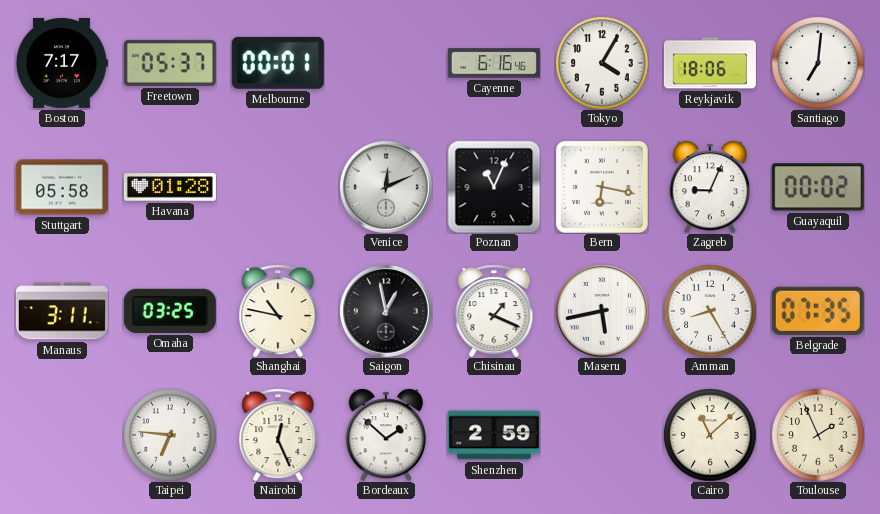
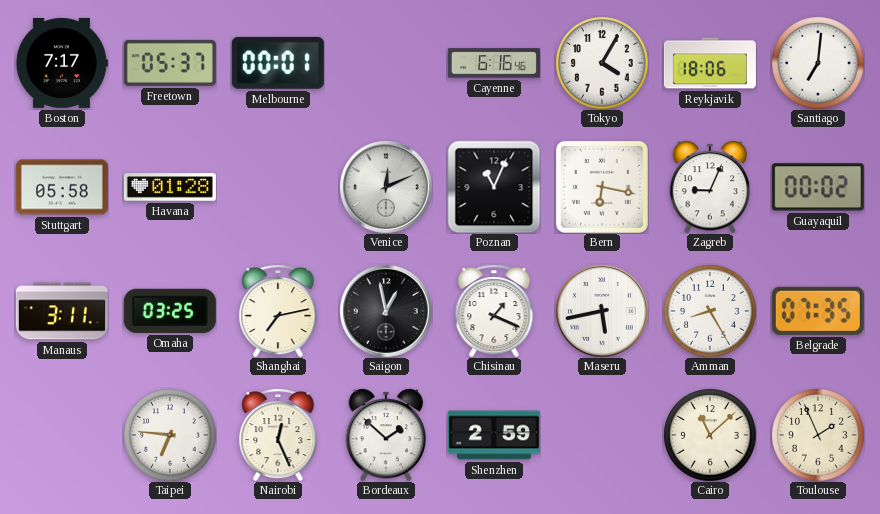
Shanghai: 10:47 -> 7:13
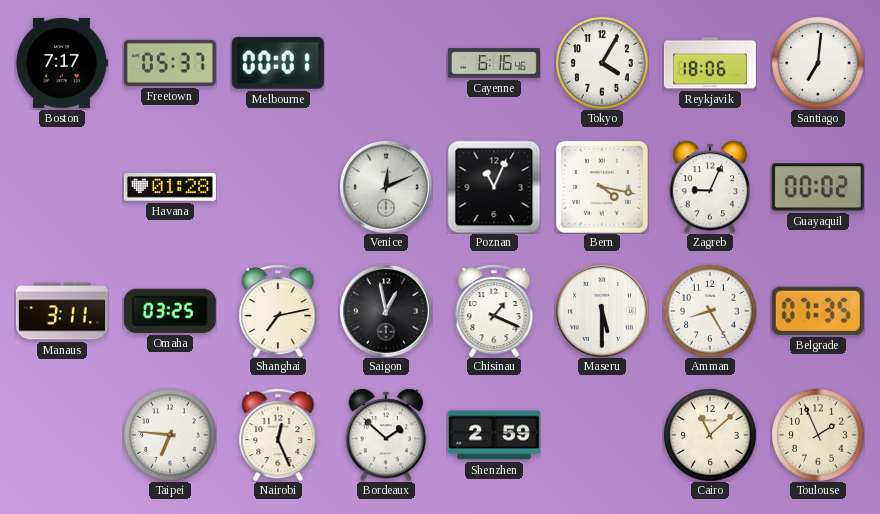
Stuttgart: 05:58 -> none
Bern: 6:17 -> 4:17
Maseru: 5:43 -> 5:30
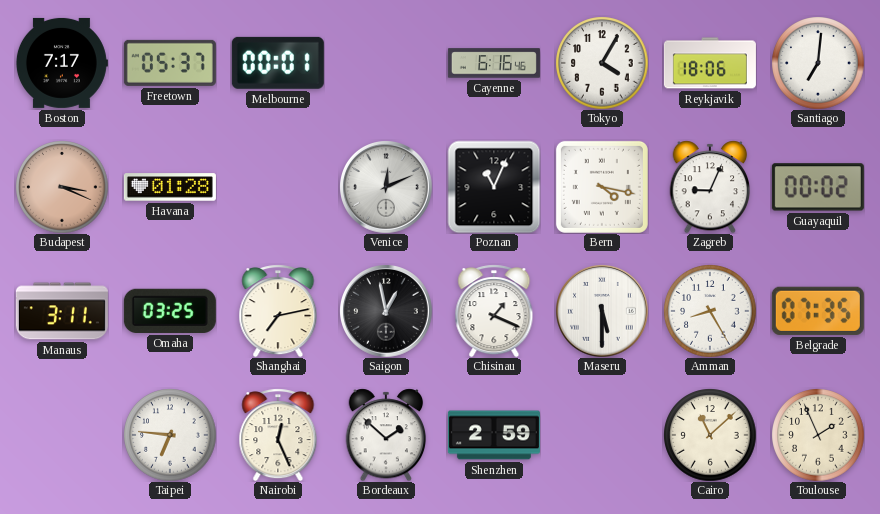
Budapest: none -> 3:19
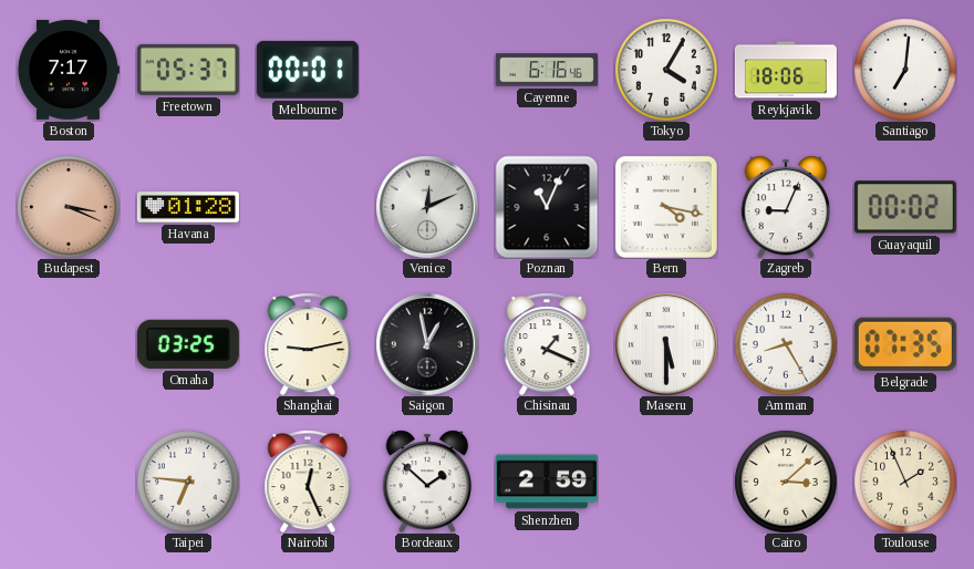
Manaus: 3:11 -> none
Shanghai: 7:13 -> 9:13
Cairo: 11:08 -> 3:08
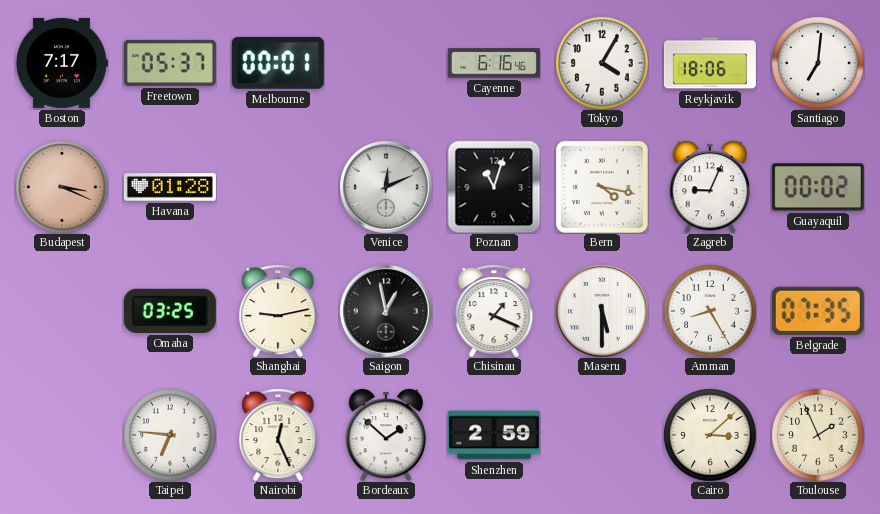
Poznan: 11:04 -> 11:03
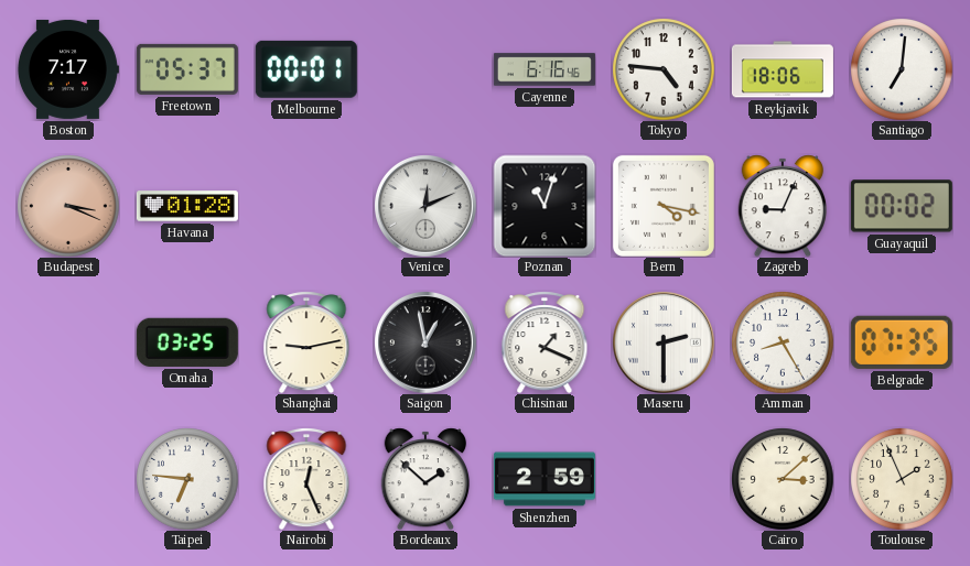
Tokyo: 4:05 -> 4:46
Maseru: 5:30 -> 2:30
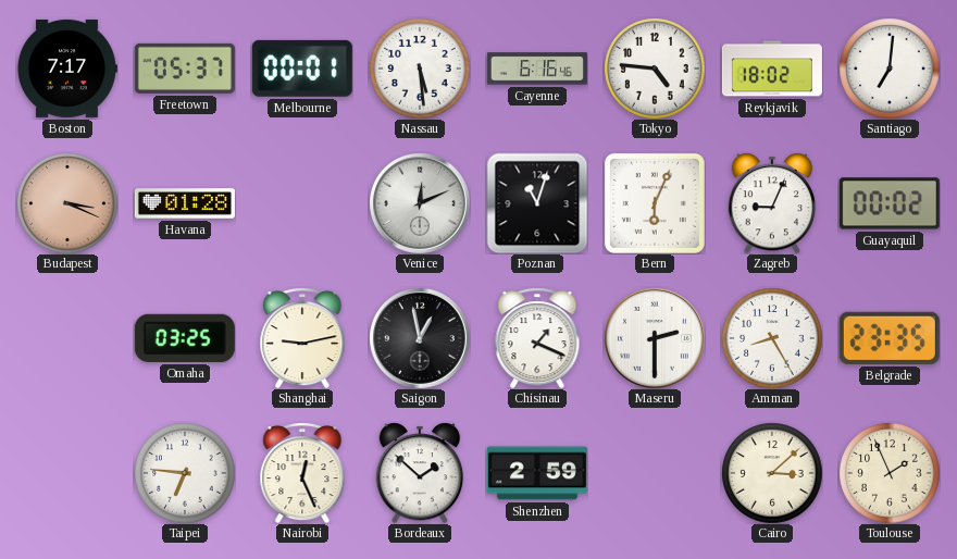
Nassau: none -> 5:29
Reykjavik: 18:06 -> 18:02
Bern: 4:17 -> 6:04
Belgrade: 07:35 -> 23:35
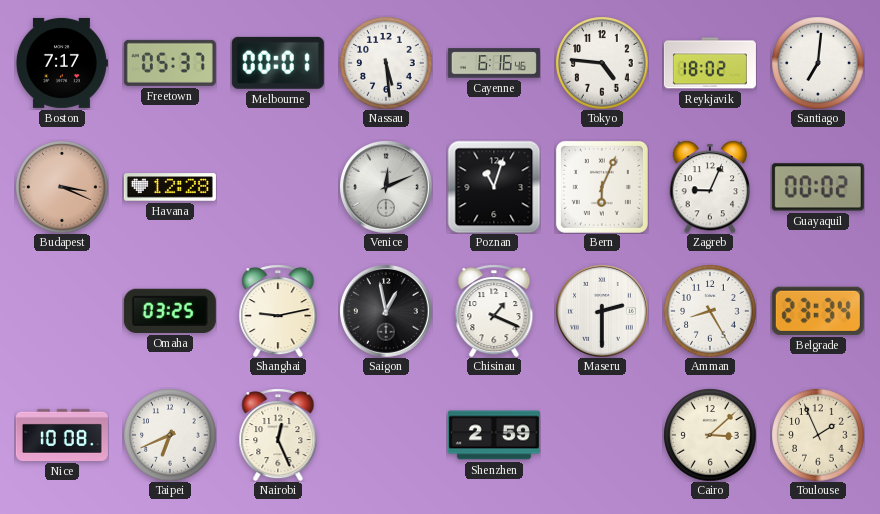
Havana: 01:28 -> 12:28
Belgrade: 23:35 -> 23:34
Nice: none -> 10:08
Taipei: 6:46 -> 6:41
Bordeaux: 1:52 -> none
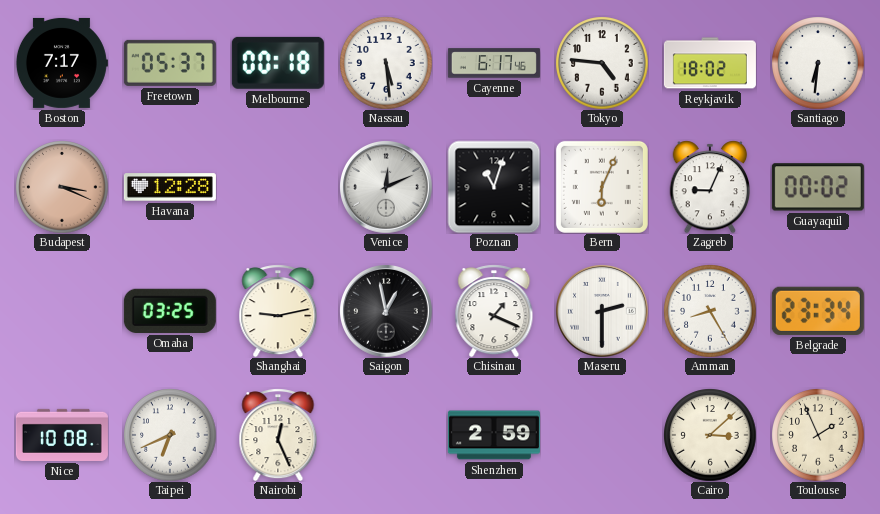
Melbourne: 00:01 -> 00:18
Cayenne: 6:16 -> 6:17
Santiago: 7:01 -> 6:31
